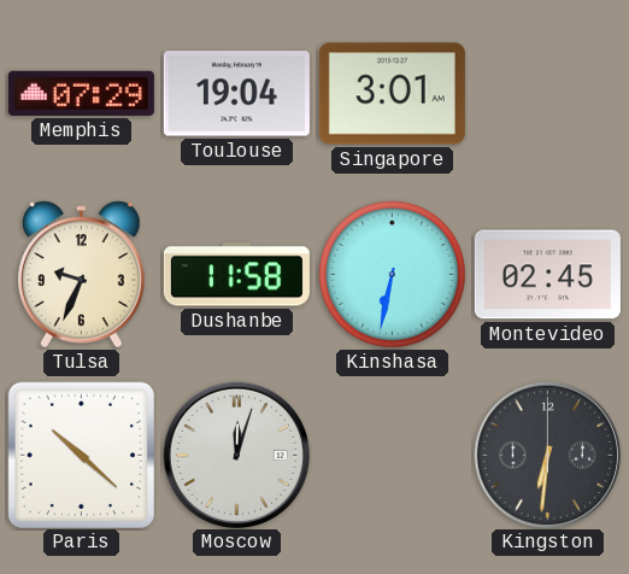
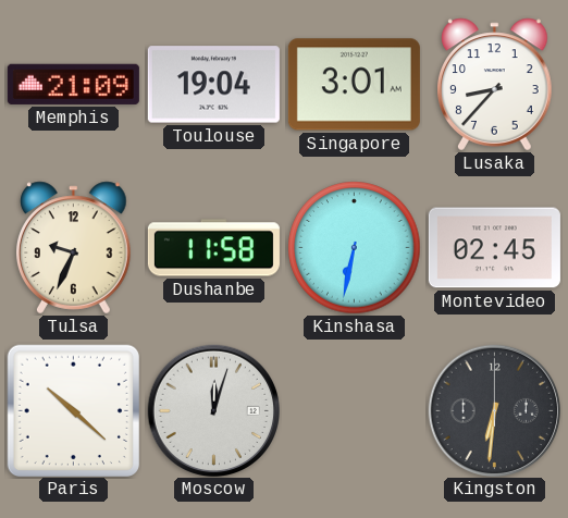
Memphis: 07:29 -> 21:09
Lusaka: none -> 8:37
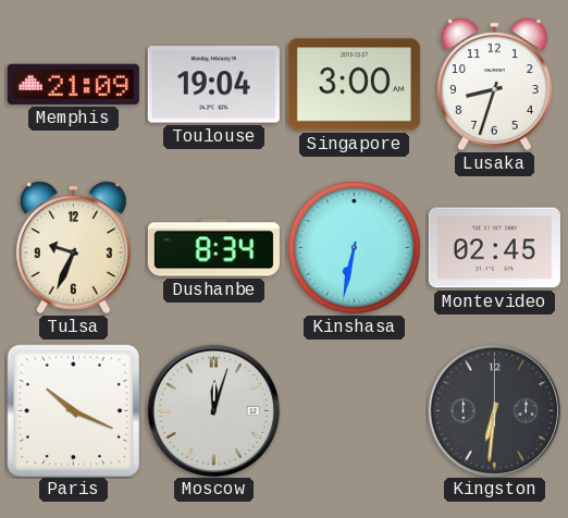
Singapore: 3:01 -> 3:00
Lusaka: 8:37 -> 8:33
Dushanbe: 11:58 -> 8:34
Paris: 10:22 -> 10:19
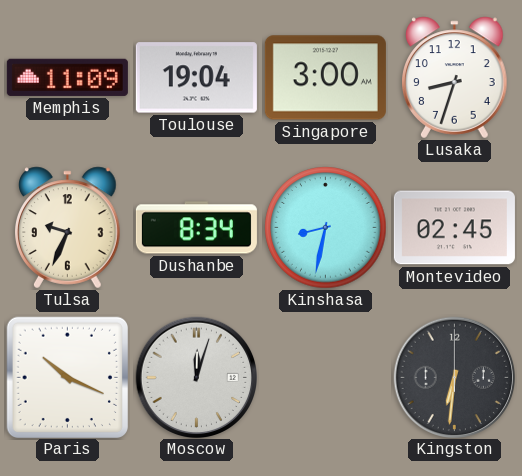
Memphis: 21:09 -> 11:09
Kinshasa: 6:32 -> 8:32
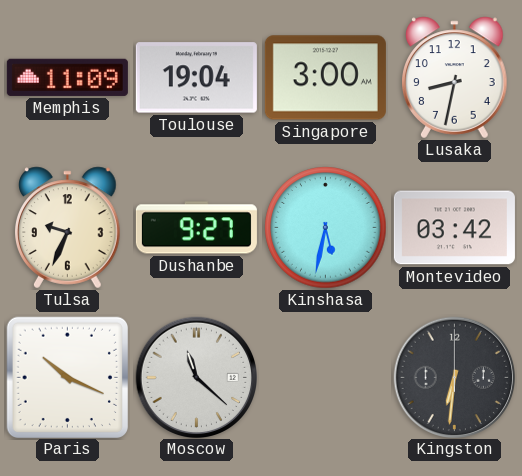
Lusaka: 8:33 -> 8:32
Dushanbe: 8:34 -> 9:27
Kinshasa: 8:32 -> 5:32
Montevideo: 02:45 -> 03:42
Moscow: 12:03 -> 11:22
